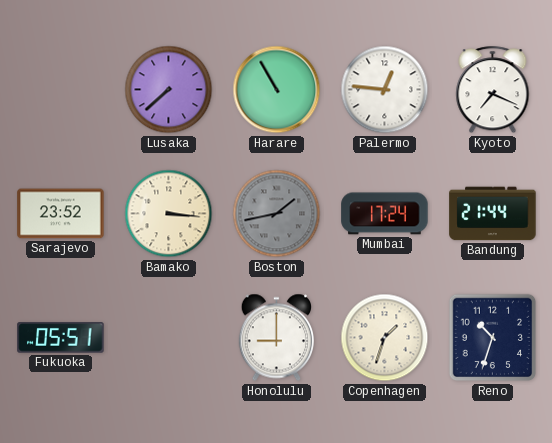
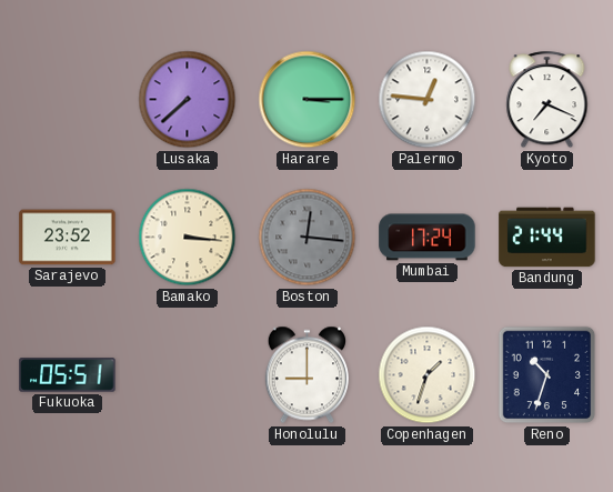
Harare: 10:55 -> 3:15
Boston: 1:43 -> 12:16
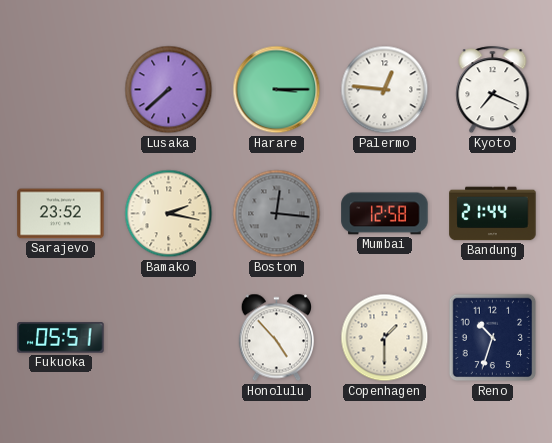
Bamako: 3:16 -> 2:17
Mumbai: 17:24 -> 12:58
Honolulu: 9:00 -> 4:53
Copenhagen: 1:33 -> 1:30
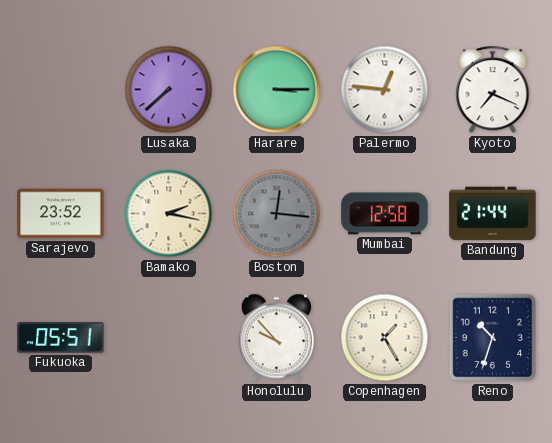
Honolulu: 4:53 -> 9:53
Copenhagen: 1:30 -> 1:25
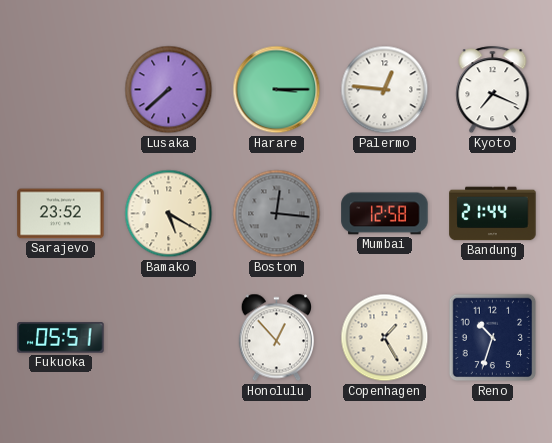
Bamako: 2:17 -> 5:20
Honolulu: 9:53 -> 12:53
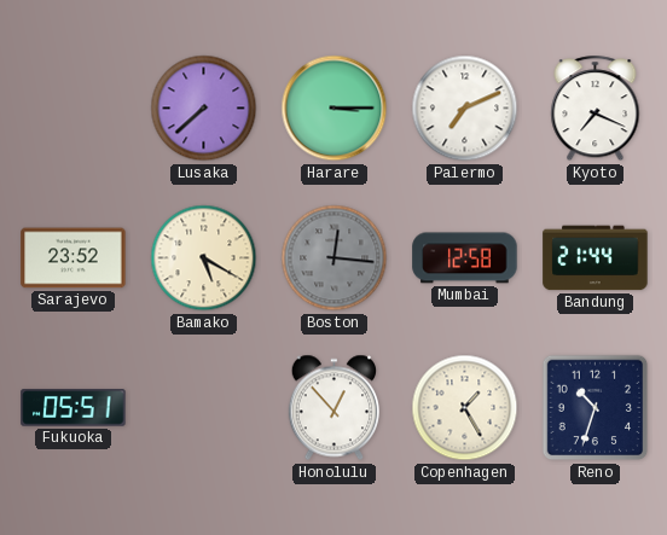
Palermo: 12:46 -> 7:11
